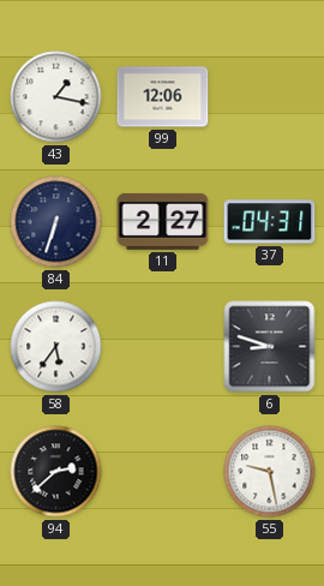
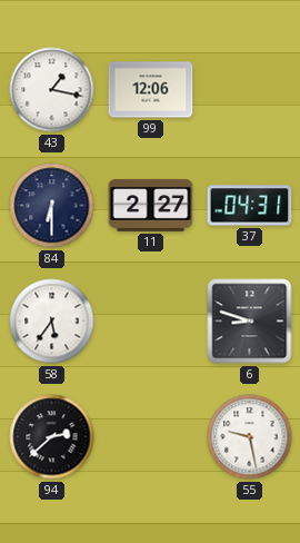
84: 6:33 -> 6:30
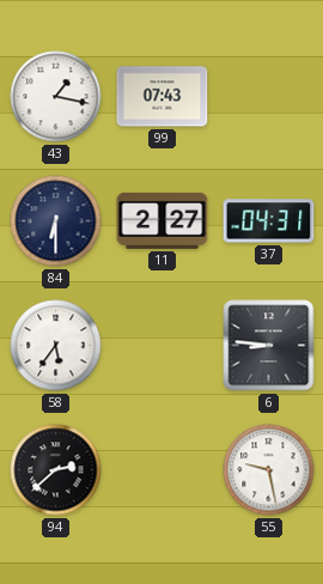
99: 12:06 -> 07:43
6: 8:48 -> 8:46
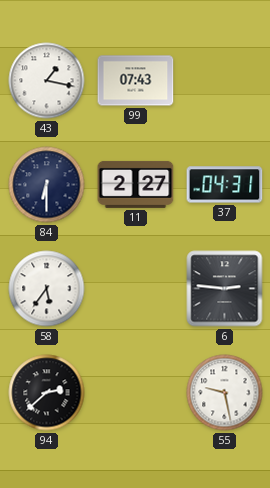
6: 8:46 -> 2:46
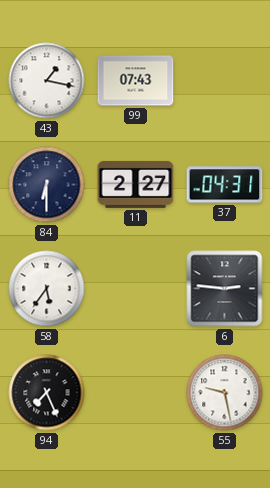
94: 2:38 -> 7:26
